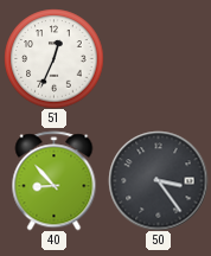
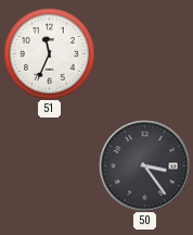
51: 12:34 -> 11:34
40: 8:53 -> none
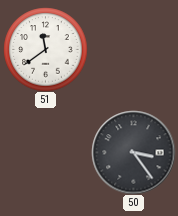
51: 11:34 -> 11:39
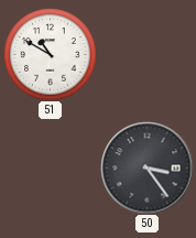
51: 11:39 -> 10:50
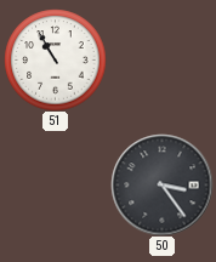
51: 10:50 -> 10:55
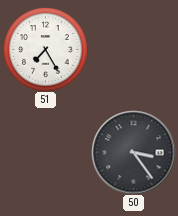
51: 10:55 -> 7:25
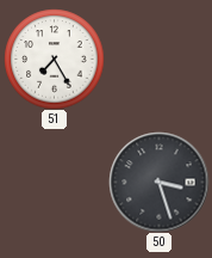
50: 3:24 -> 3:27
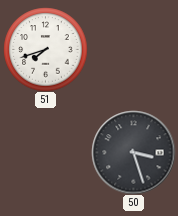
51: 7:25 -> 7:42
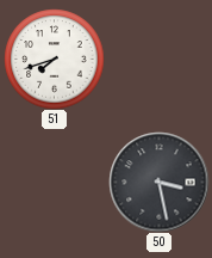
50: 3:27 -> 3:28
